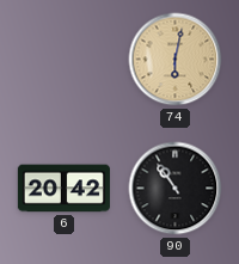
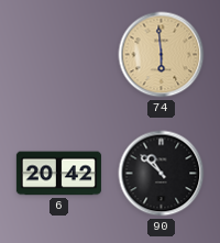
74: 6:02 -> 5:59
90: 10:54 -> 10:52
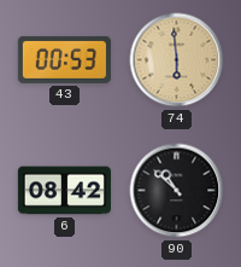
43: none -> 00:53
6: 20:42 -> 08:42
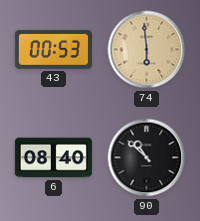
6: 08:42 -> 08:40
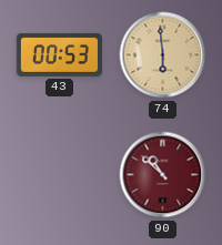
6: 08:40 -> none
90 dial: black -> burgundy
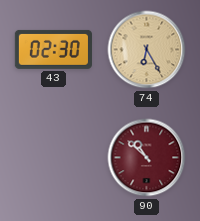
43: 00:53 -> 02:30
74: 5:59 -> 6:25
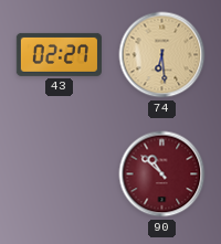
43: 02:30 -> 02:27
74: 6:25 -> 6:29
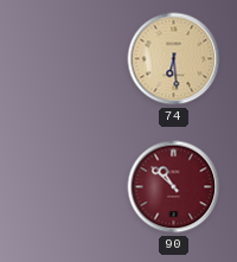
43: 02:27 -> none
